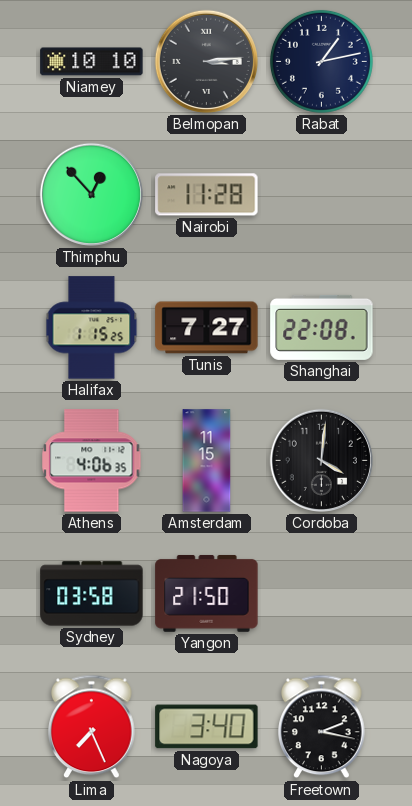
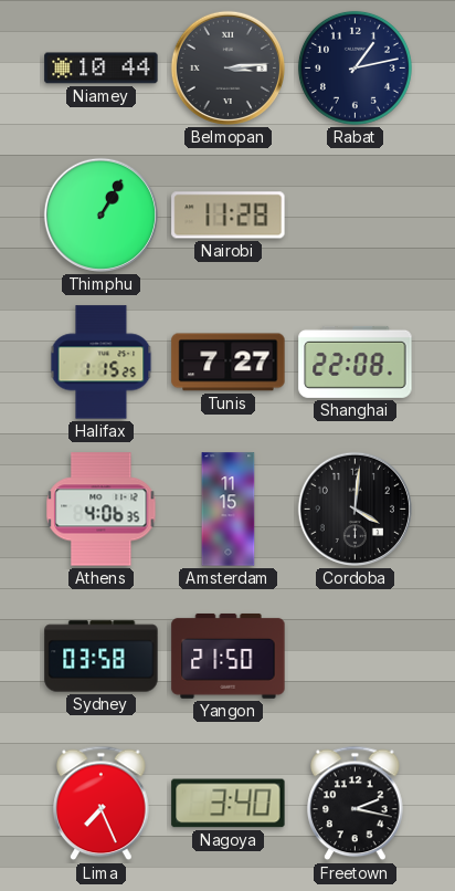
Niamey: 10:10 -> 10:44
Thimphu: 12:53 -> 1:05
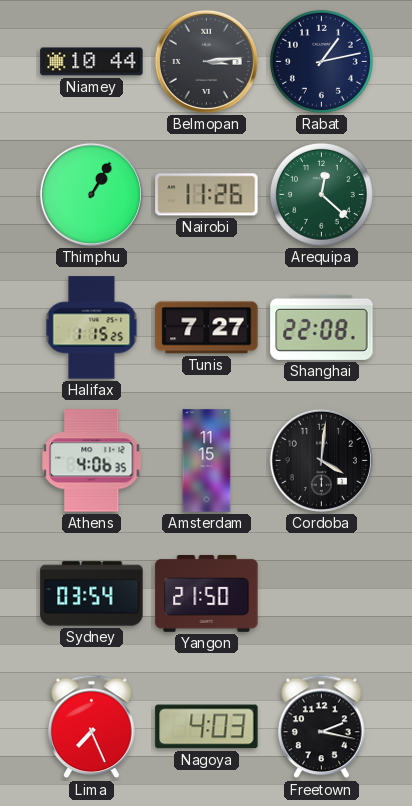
Nairobi: 11:28 -> 11:26
Arequipa: none -> 12:22
Sydney: 03:58 -> 03:54
Nagoya: 3:40 -> 4:03
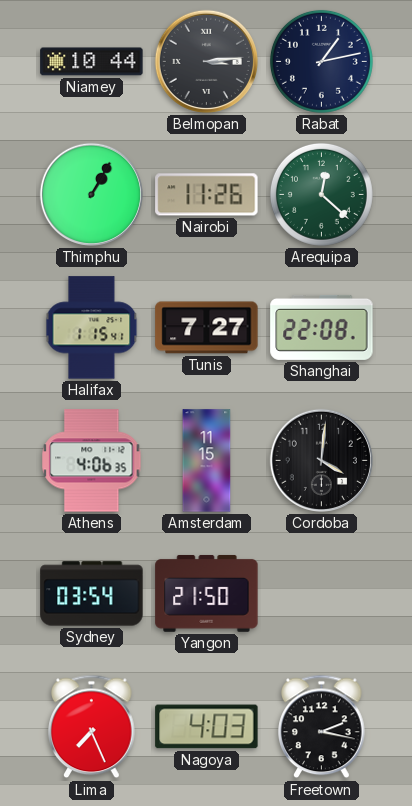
Halifax: 1:15:25 -> 1:15:41
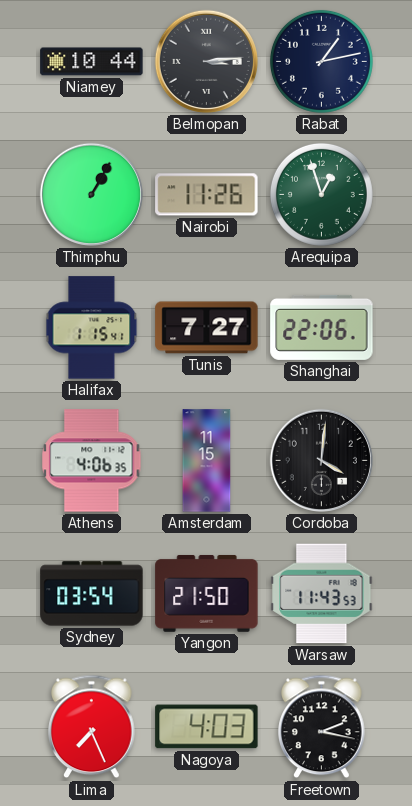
Arequipa: 12:22 -> 12:57
Shanghai: 22:08 -> 22:06
Warsaw: none -> 11:43
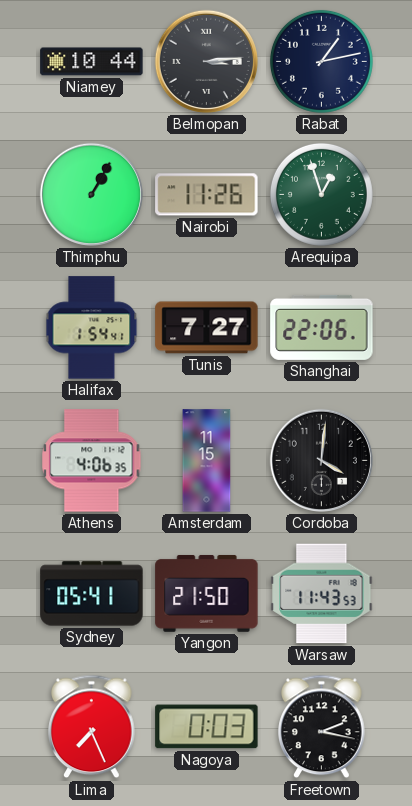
Halifax: 1:15 -> 1:54
Sydney: 03:54 -> 05:41
Nagoya: 4:03 -> 0:03
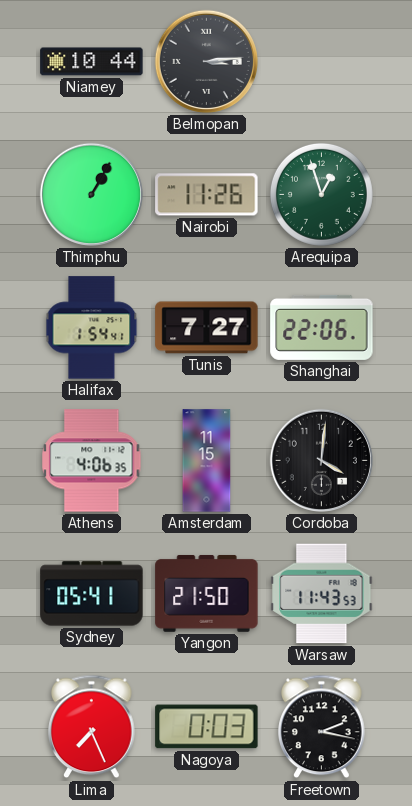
Rabat: 1:13 -> none
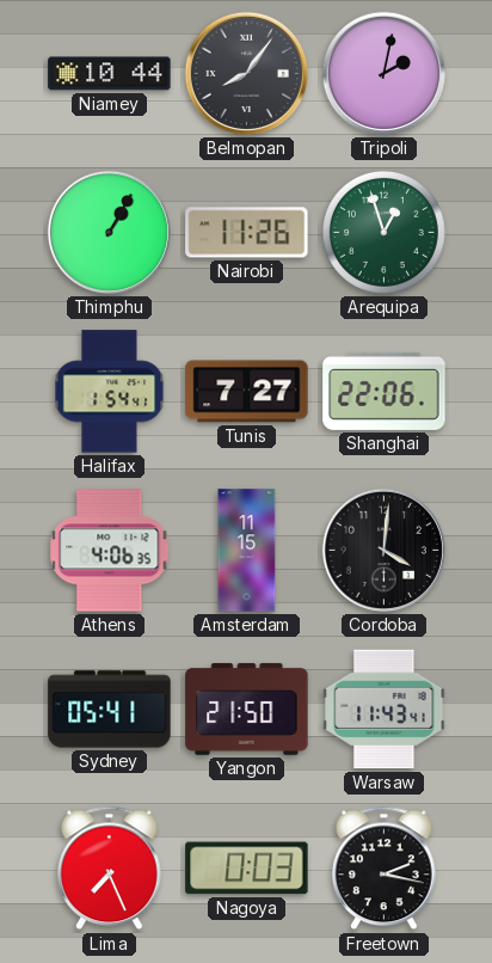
Belmopan: 3:14 -> 8:06
Tripoli: none -> 2:02
Warsaw: 11:43:53 -> 11:43:41
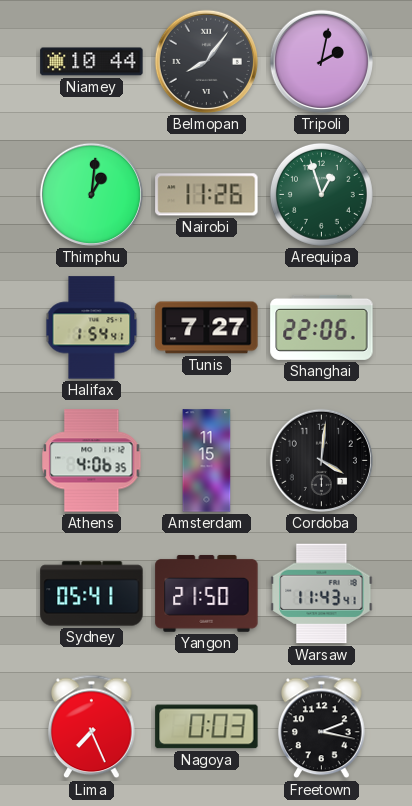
Thimphu: 1:05 -> 1:01
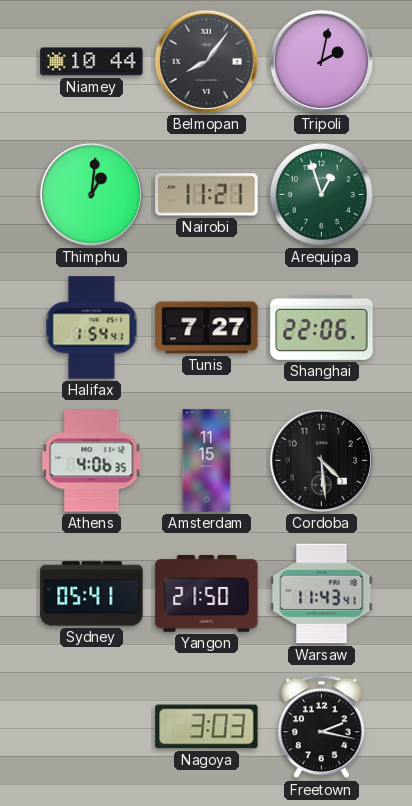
Nairobi: 11:26 -> 11:21
Cordoba: 4:01 -> 4:29
Lima: 7:26 -> none
Nagoya: 0:03 -> 3:03
